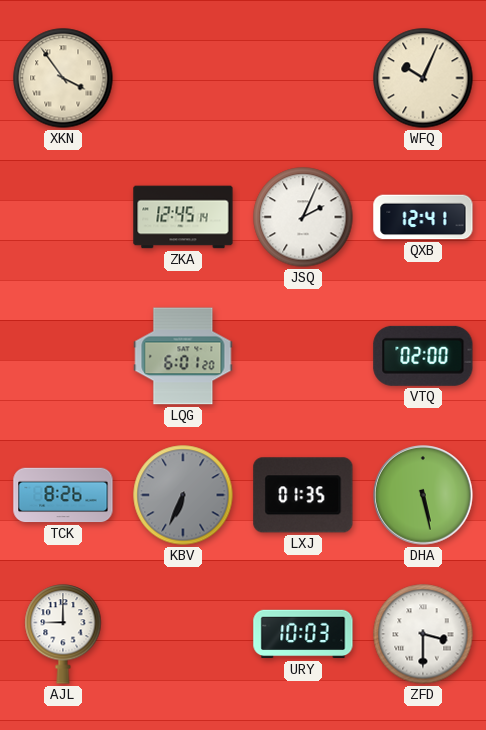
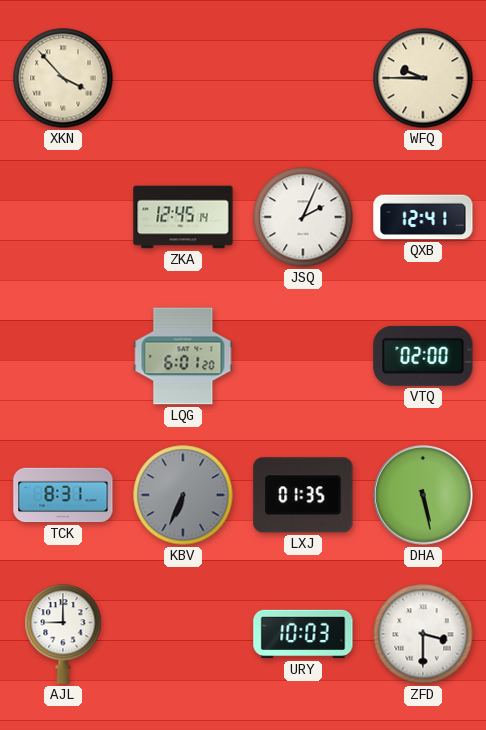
XKN: 3:54 -> 3:53
WFQ: 10:04 -> 9:45
TCK: 8:26 -> 8:31
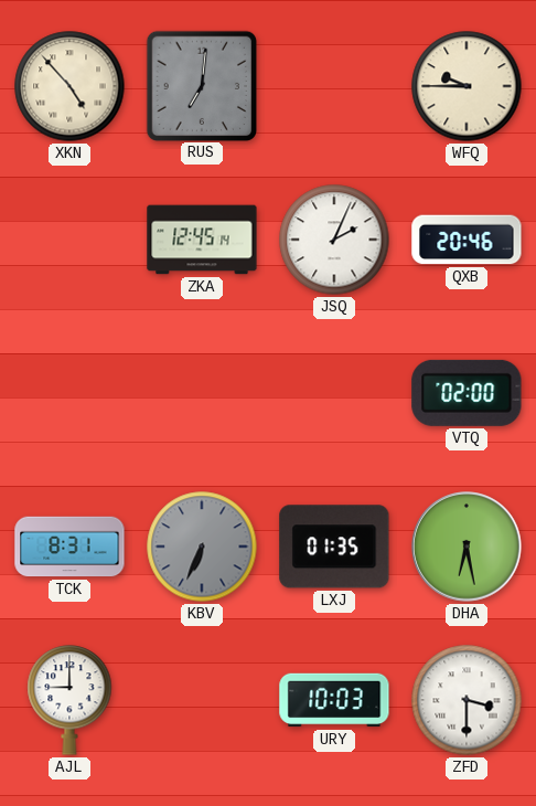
XKN: 3:53 -> 4:53
RUS: none -> 7:01
QXB: 12:41 -> 20:46
LQG: 6:01 -> none
DHA: 5:28 -> 6:28
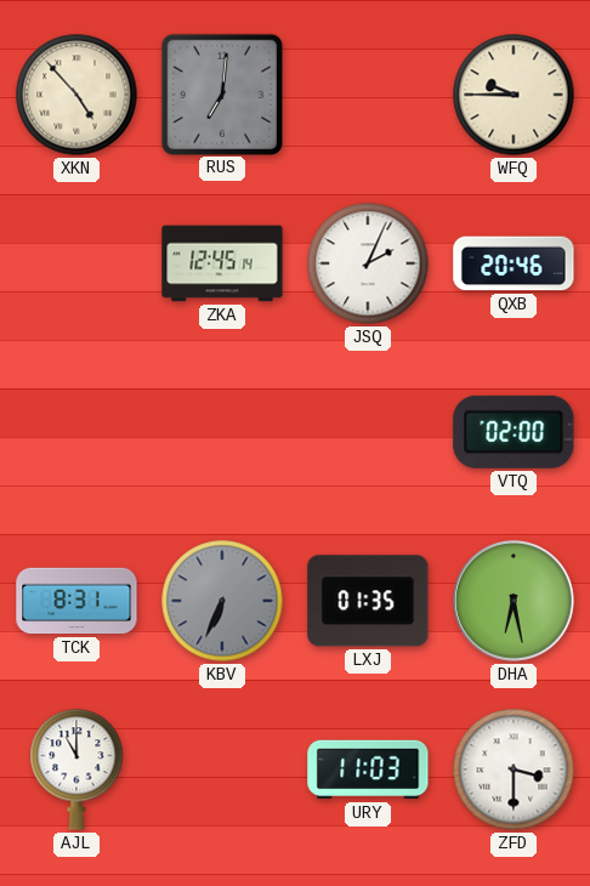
AJL: 9:00 -> 11:00
URY: 10:03 -> 11:03
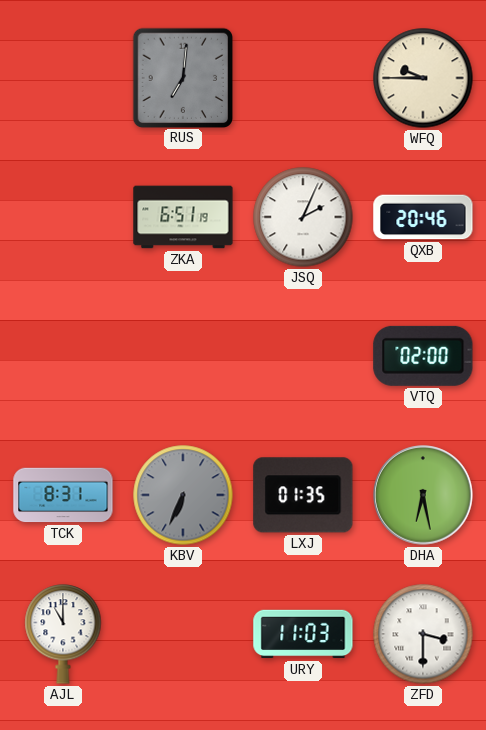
XKN: 4:53 -> none
ZKA: 12:45 -> 6:51
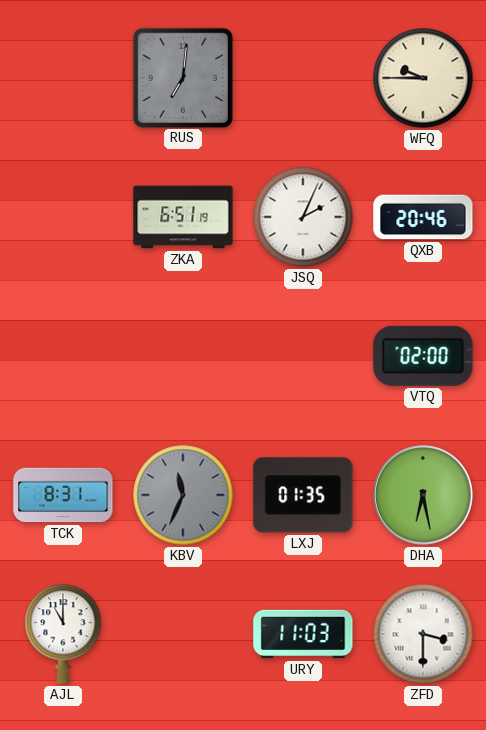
KBV: 6:34 -> 11:34
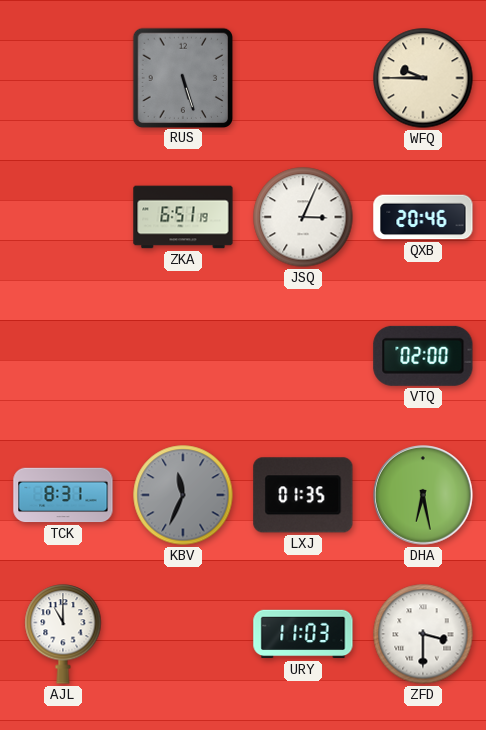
RUS: 7:01 -> 5:27
JSQ: 2:04 -> 3:04
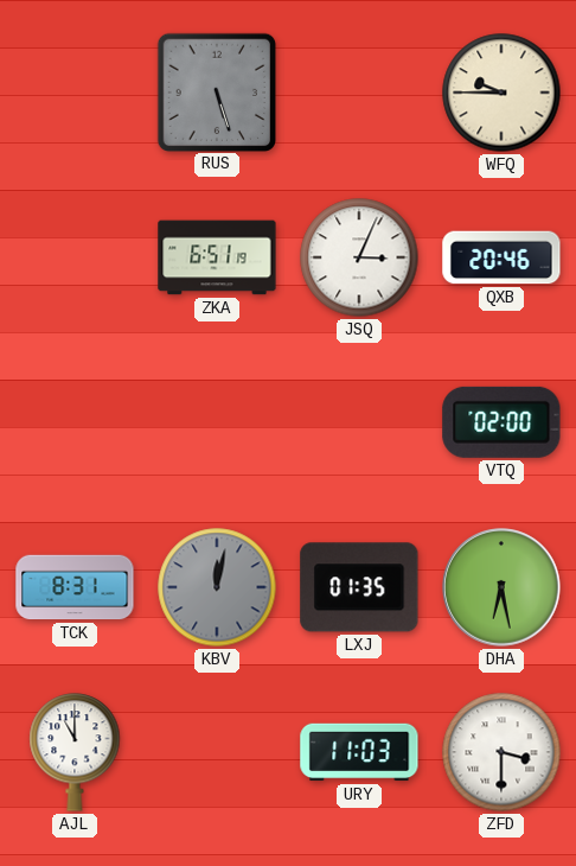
KBV: 11:34 -> 12:02
